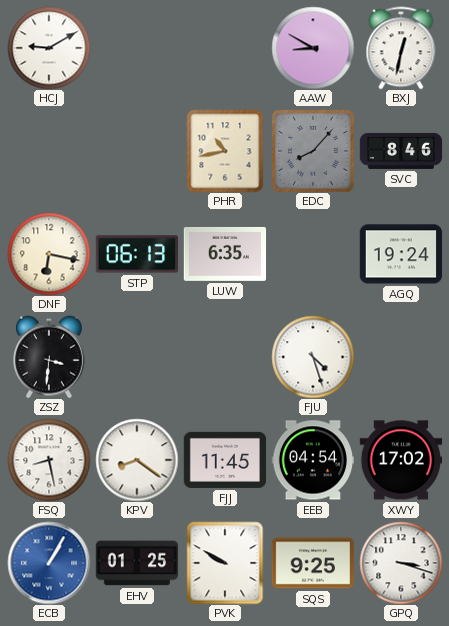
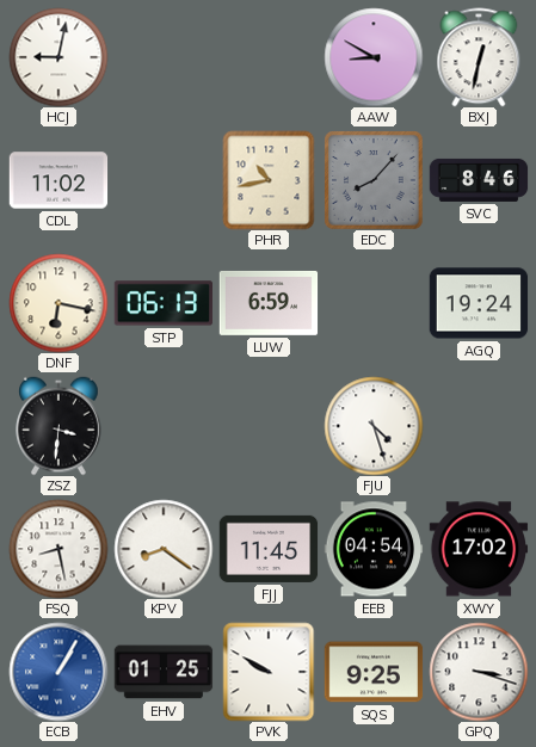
HCJ: 9:10 -> 9:02
CDL: none -> 11:02
LUW: 6:35 -> 6:59
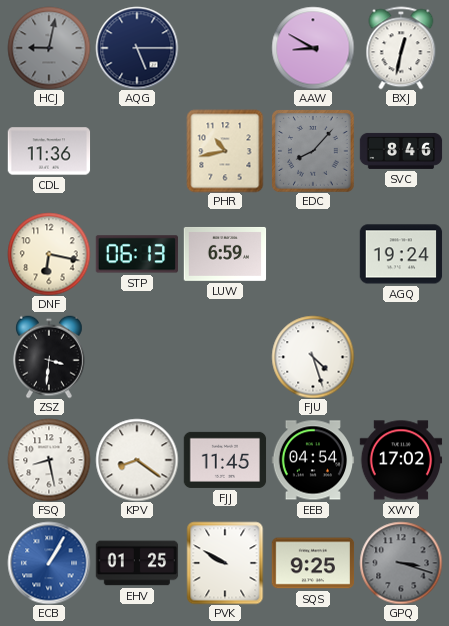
HCJ dial: white -> grey
AQG: none -> 5:15
CDL: 11:02 -> 11:36
GPQ dial: white -> grey
